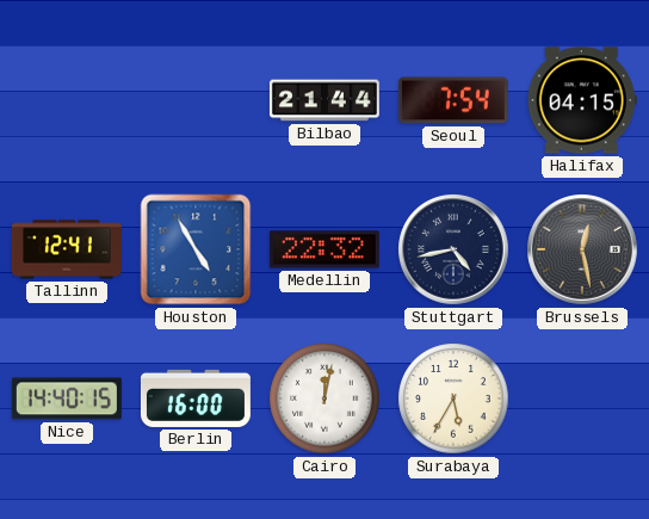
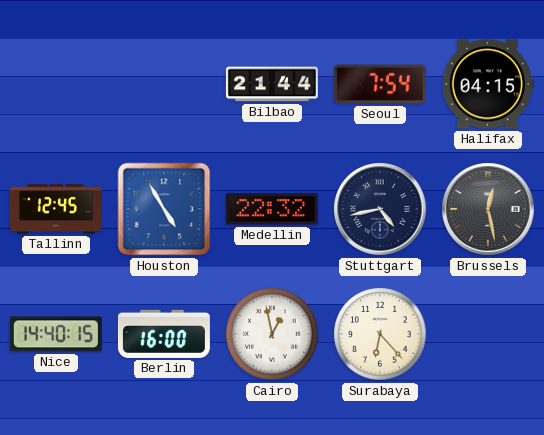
Tallinn: 12:41 -> 12:45
Cairo: 12:02 -> 12:58
Surabaya: 5:35 -> 6:23
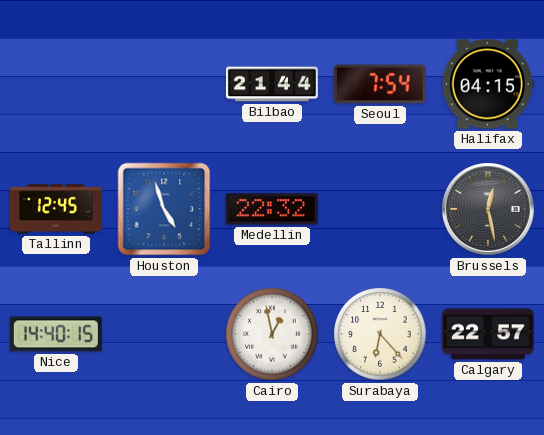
Houston: 4:55 -> 4:57
Stuttgart: 4:43 -> none
Berlin: 16:00 -> none
Calgary: none -> 22:57
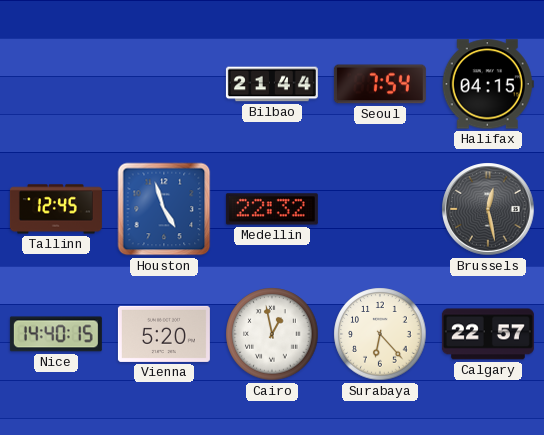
Vienna: none -> 5:20
